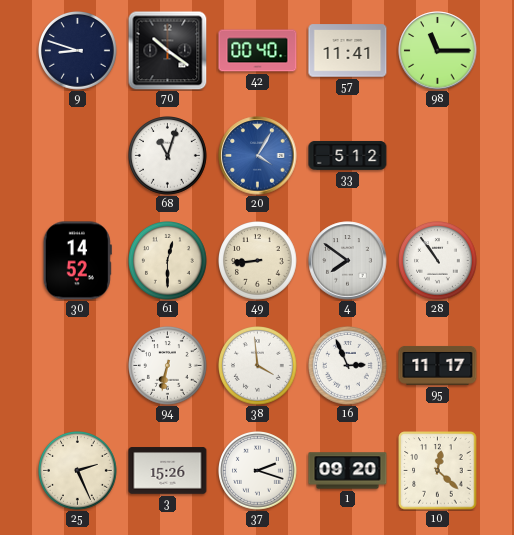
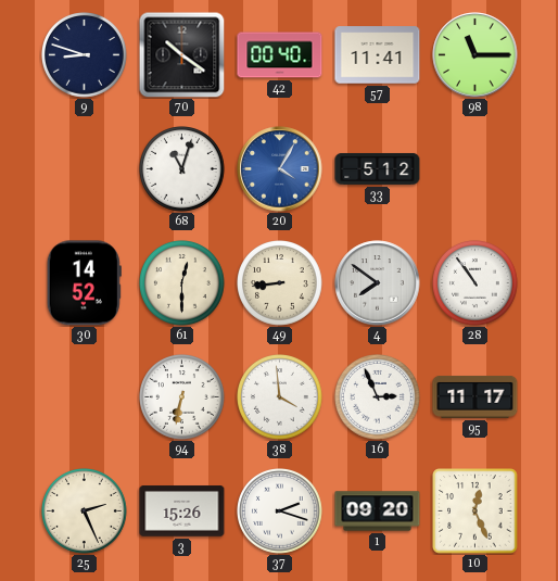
10: 12:22 -> 12:26
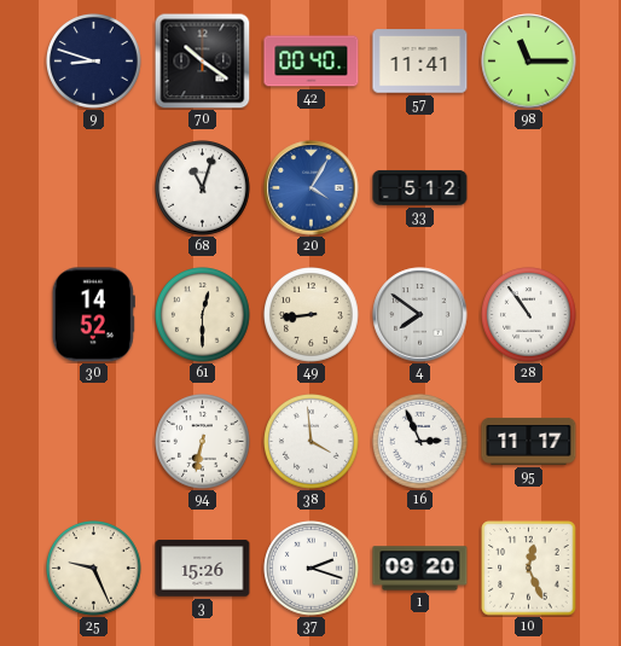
25: 2:26 -> 9:26
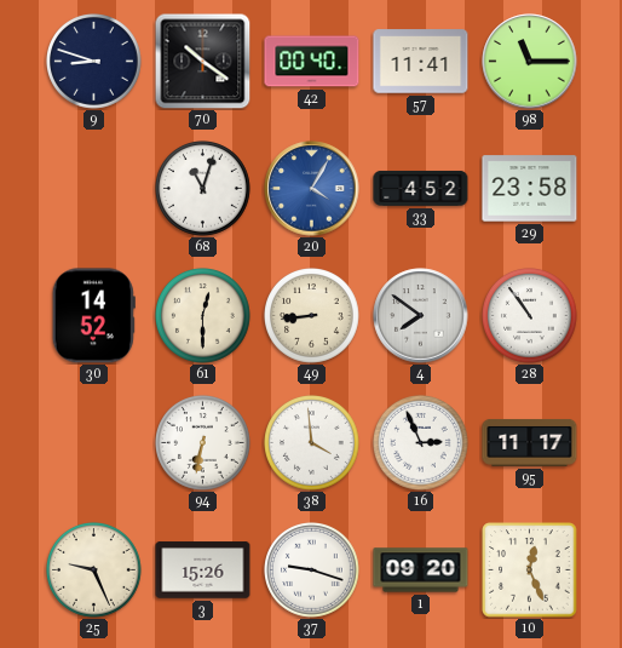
33: 5:12 -> 4:52
29: none -> 23:58
37: 2:18 -> 9:18
